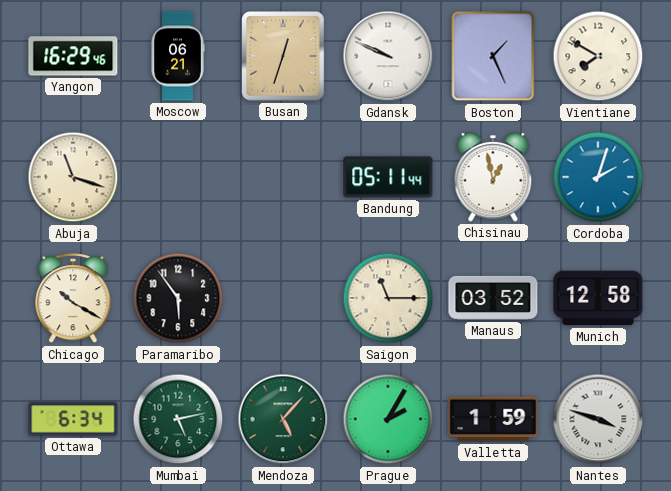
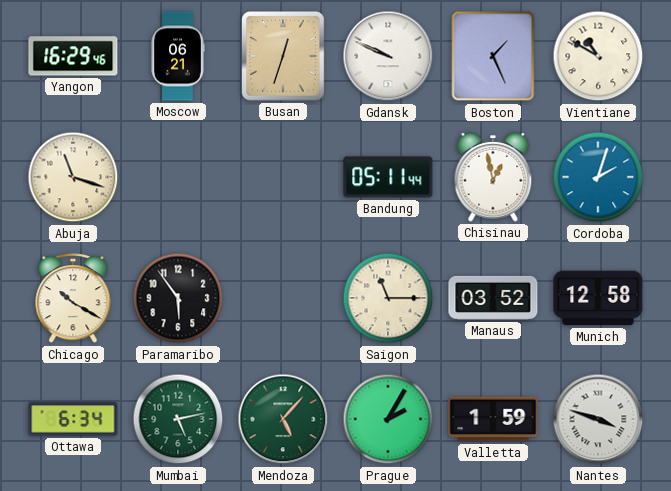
Vientiane: 7:50 -> 10:50
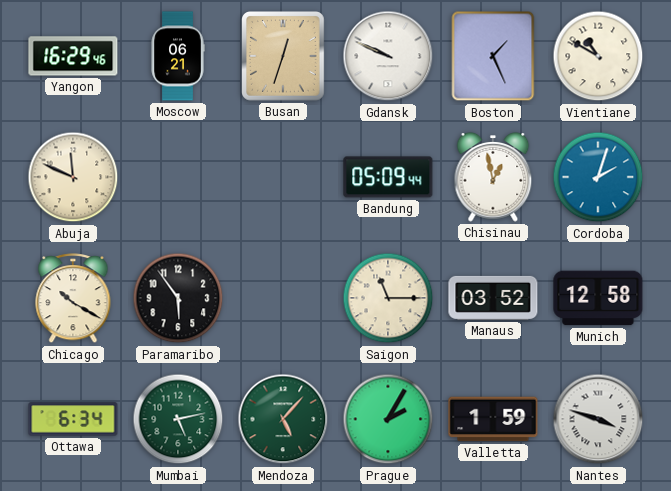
Abuja: 11:18 -> 11:49
Bandung: 05:11 -> 05:09
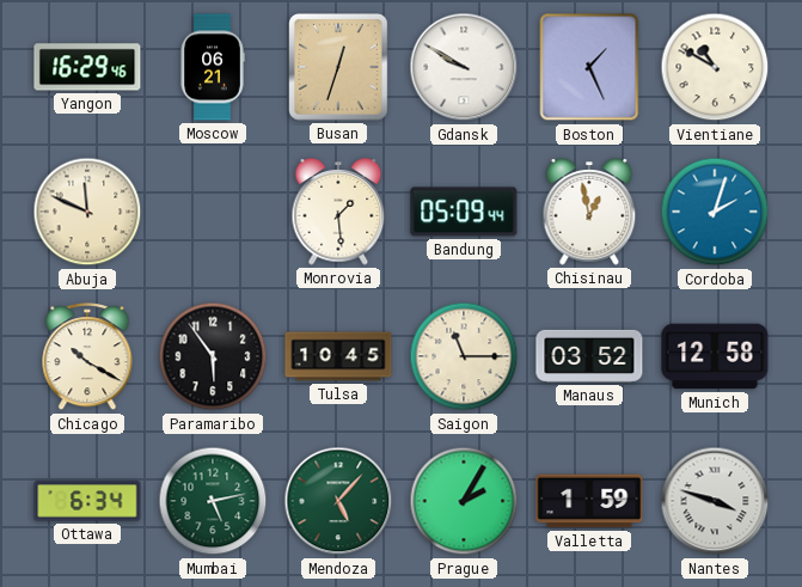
Gdansk: 9:49 -> 9:50
Monrovia: none -> 1:29
Tulsa: none -> 10:45
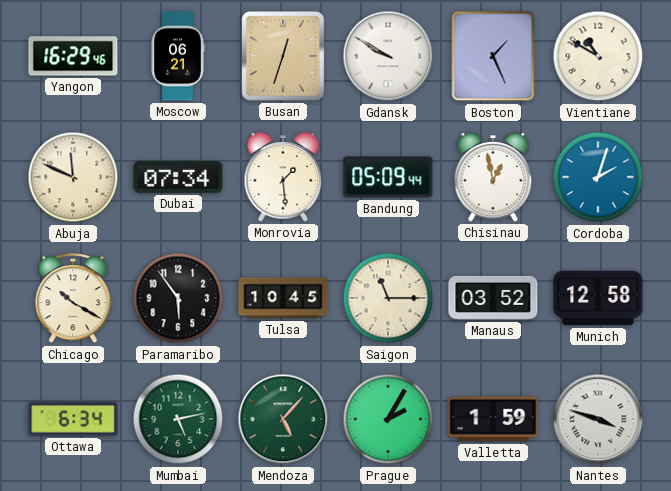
Dubai: none -> 07:34
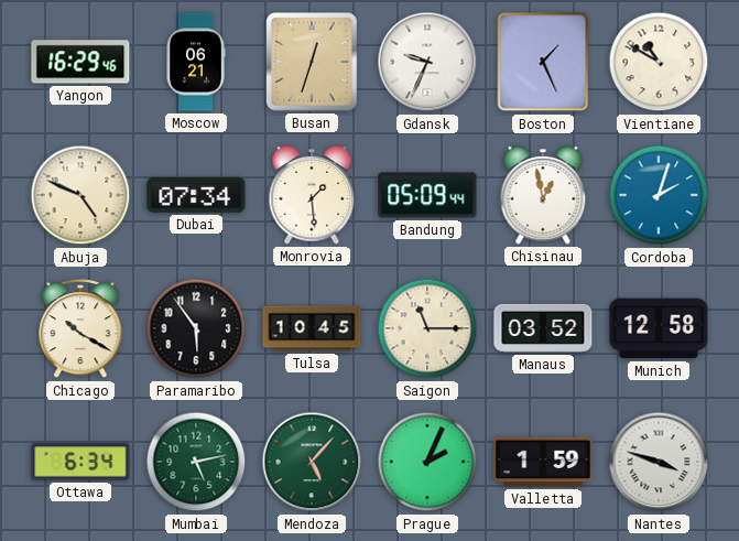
Gdansk: 9:50 -> 9:34
Abuja: 11:49 -> 4:49
Prague: 2:05 -> 2:04
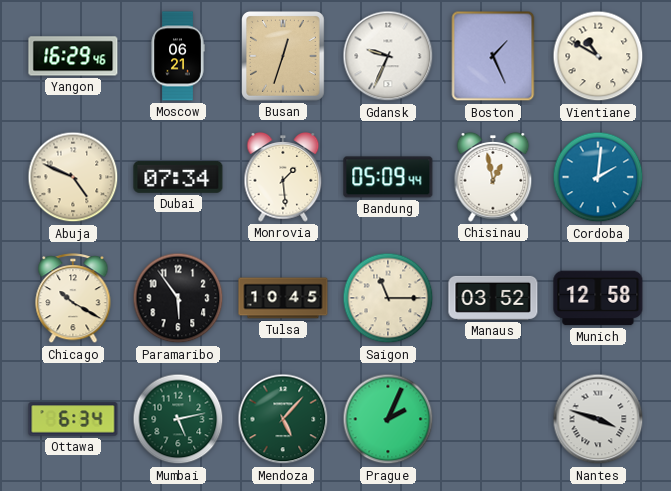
Cordoba: 2:03 -> 2:01
Valletta: 1:59 -> none
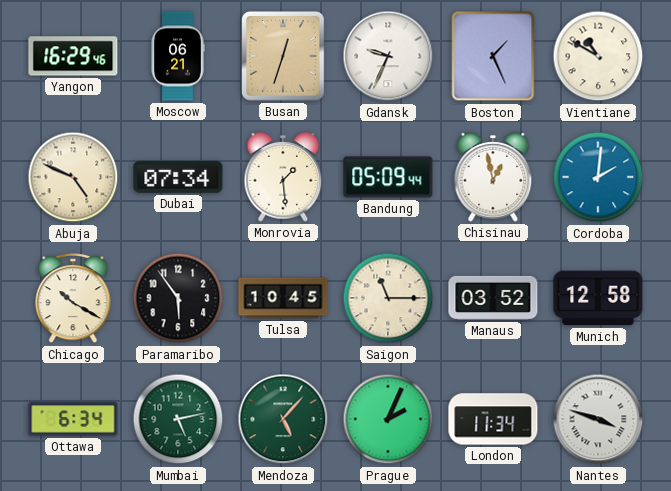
London: none -> 11:34
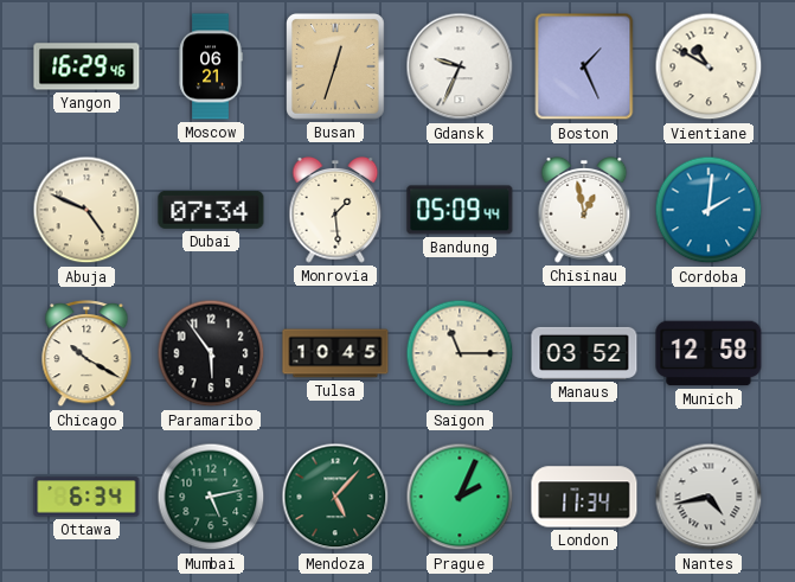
Nantes: 3:48 -> 4:43
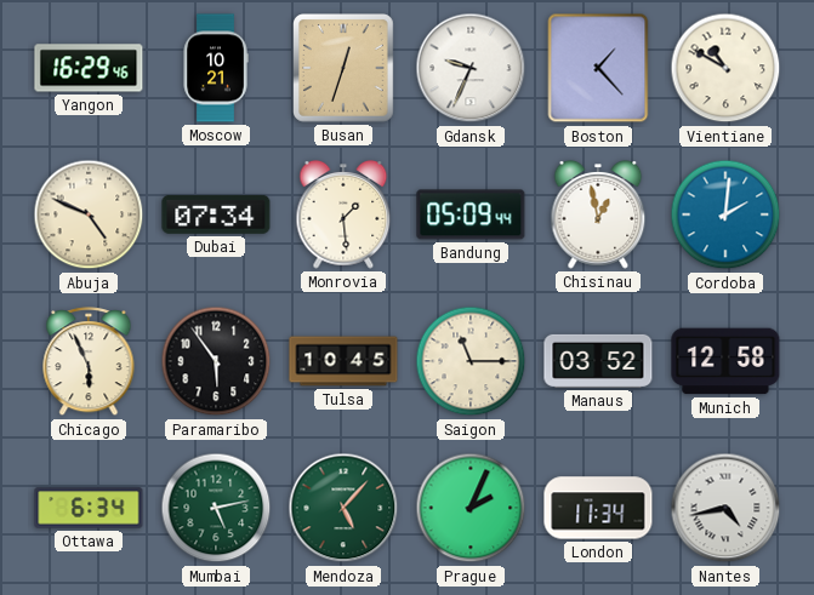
Moscow: 06:21 -> 10:21
Boston: 1:26 -> 1:23
Chicago: 10:20 -> 5:56
